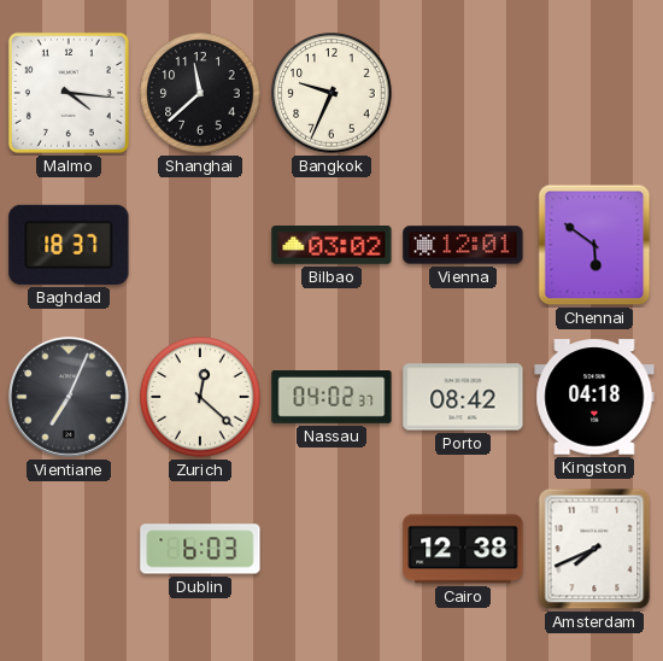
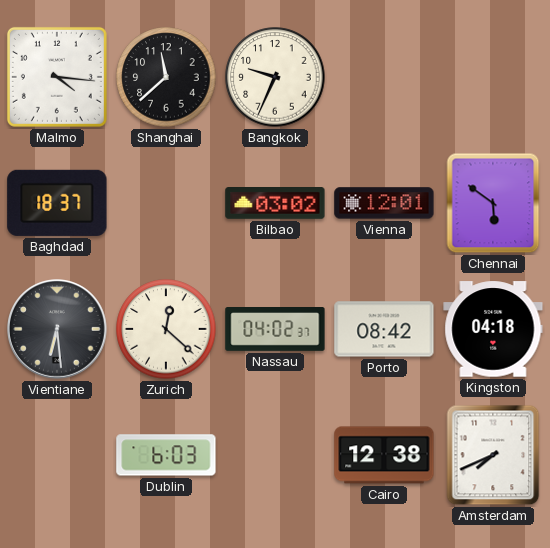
Vientiane: 7:04 -> 6:29
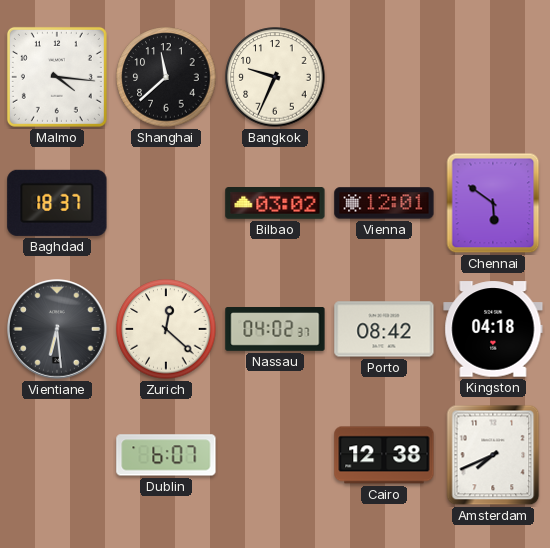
Dublin: 6:03 -> 6:07
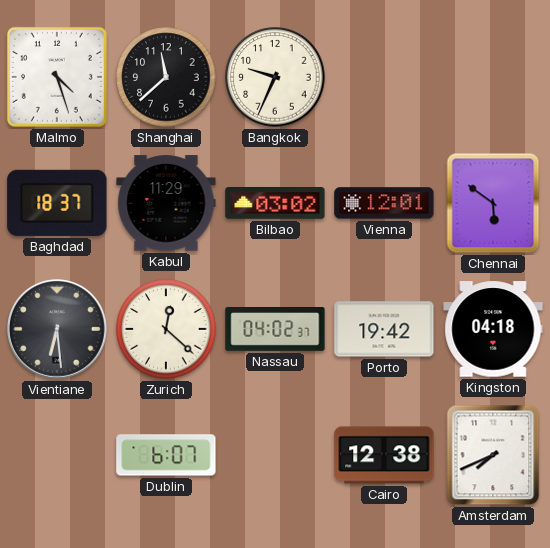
Malmo: 4:16 -> 4:27
Kabul: none -> 11:29
Porto: 08:42 -> 19:42
